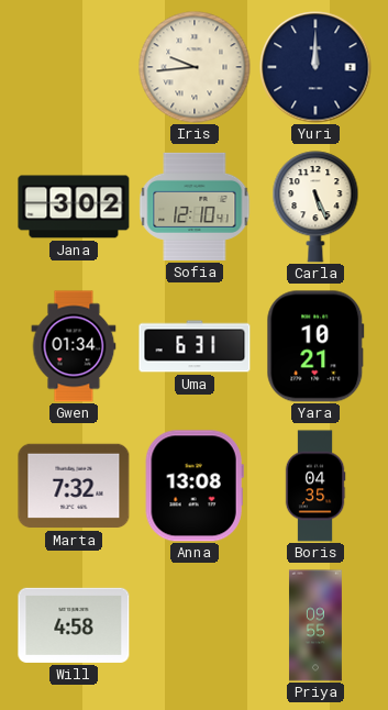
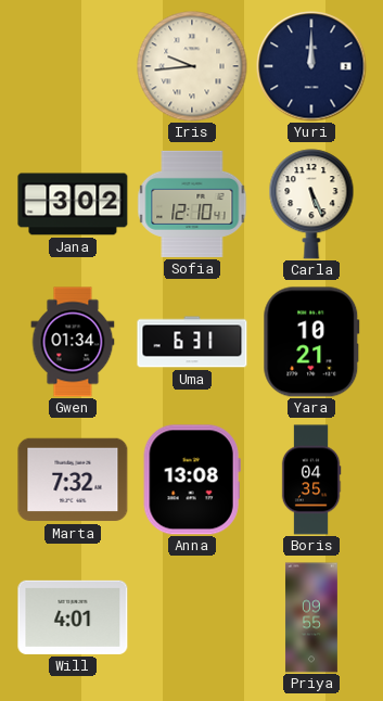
Will: 4:58 -> 4:01
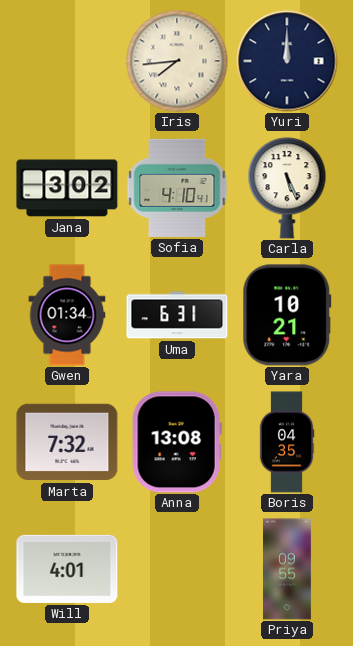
Iris: 9:44 -> 7:44
Sofia: 12:10 -> 4:10
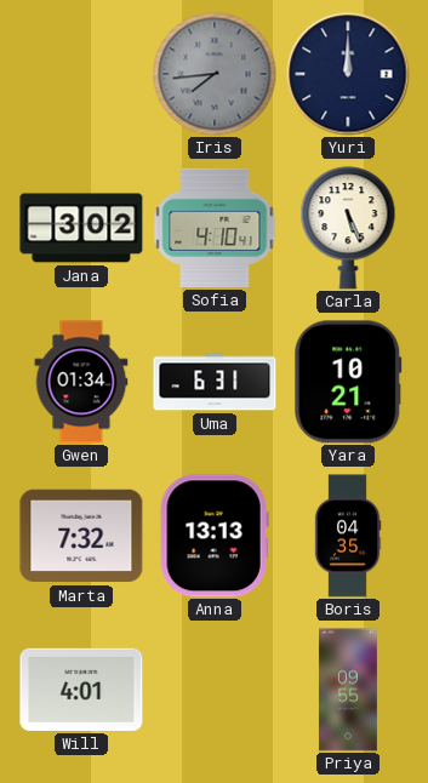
Iris dial: cream -> grey
Anna: 13:08 -> 13:13
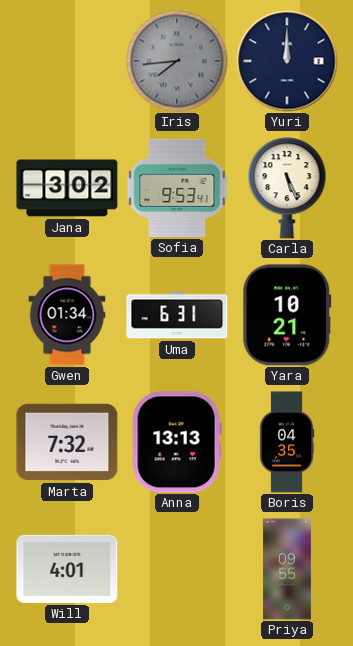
Sofia: 4:10 -> 9:53
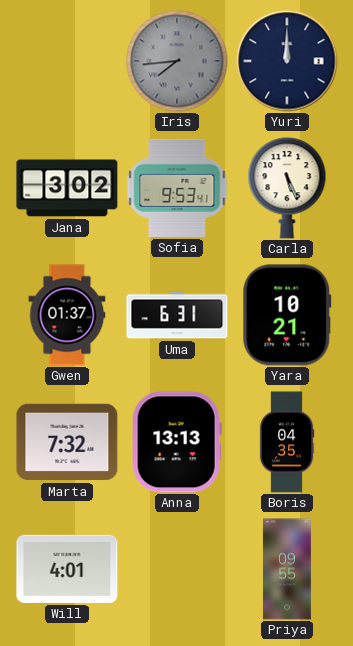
Gwen: 01:34 -> 01:37
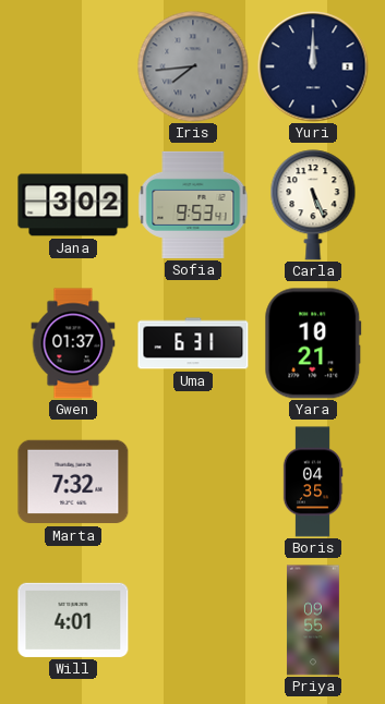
Anna: 13:13 -> none
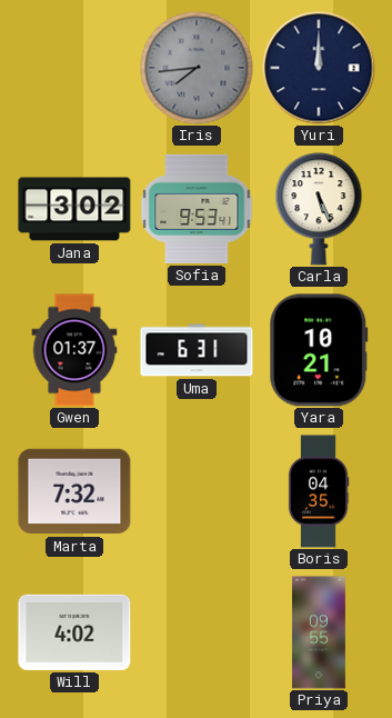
Will: 4:01 -> 4:02
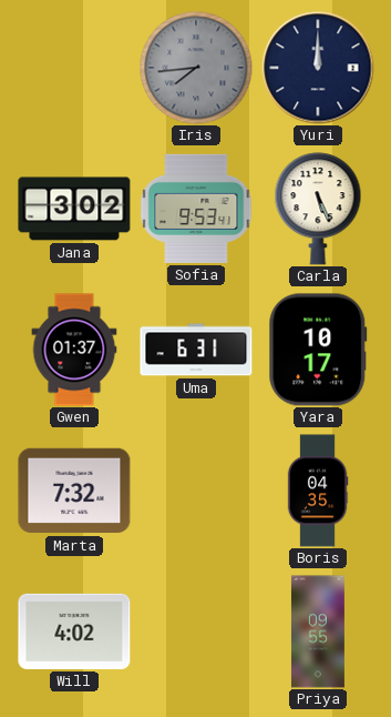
Yara: 10:21 -> 10:17
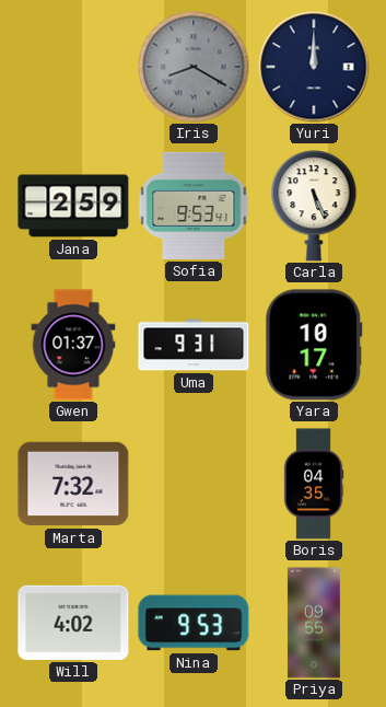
Iris: 7:44 -> 8:20
Jana: 3:02 -> 2:59
Uma: 6:31 -> 9:31
Nina: none -> 9:53
